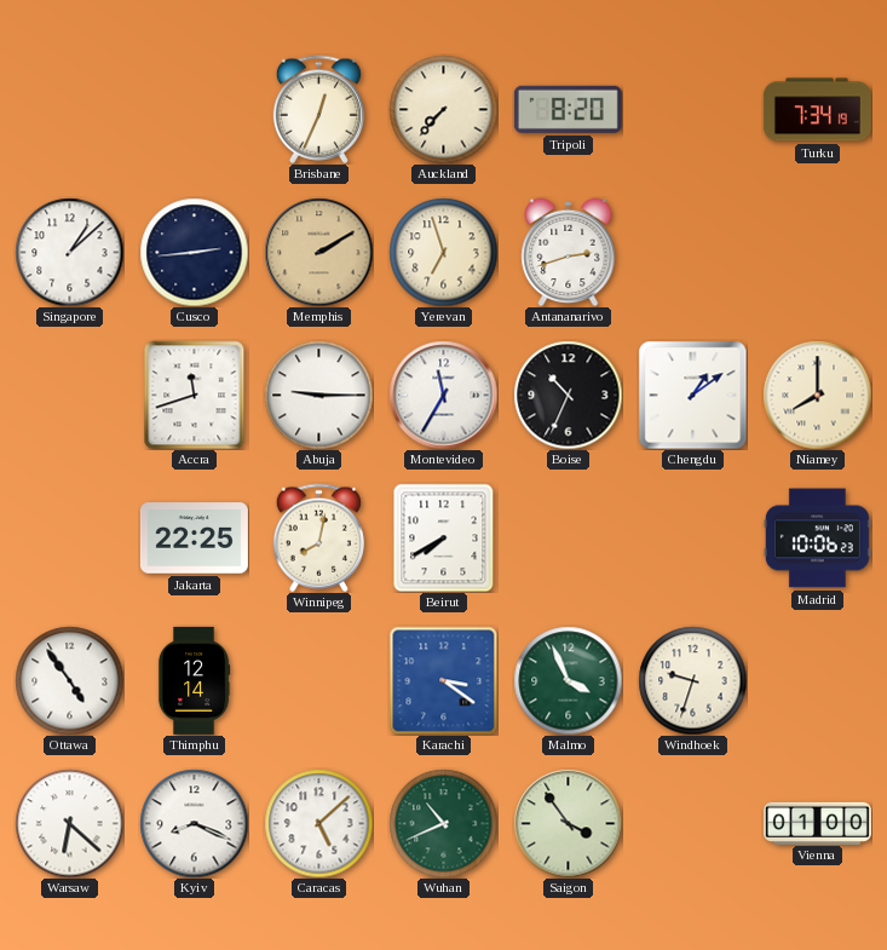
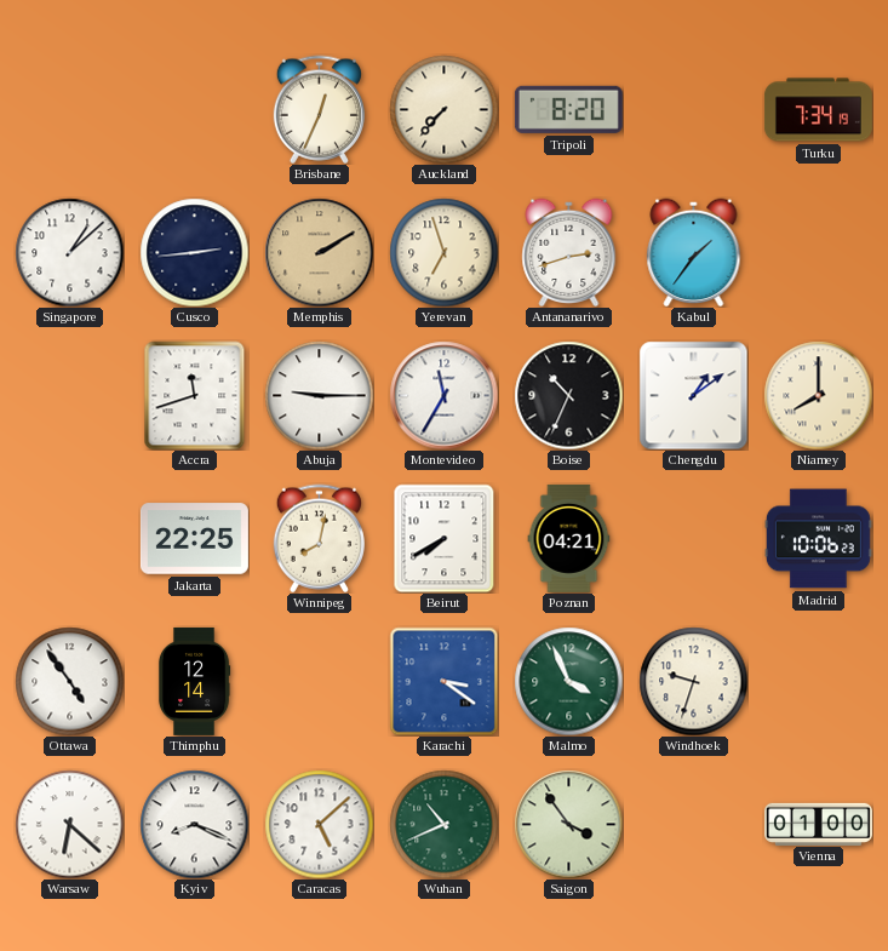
Kabul: none -> 1:36
Poznan: none -> 04:21
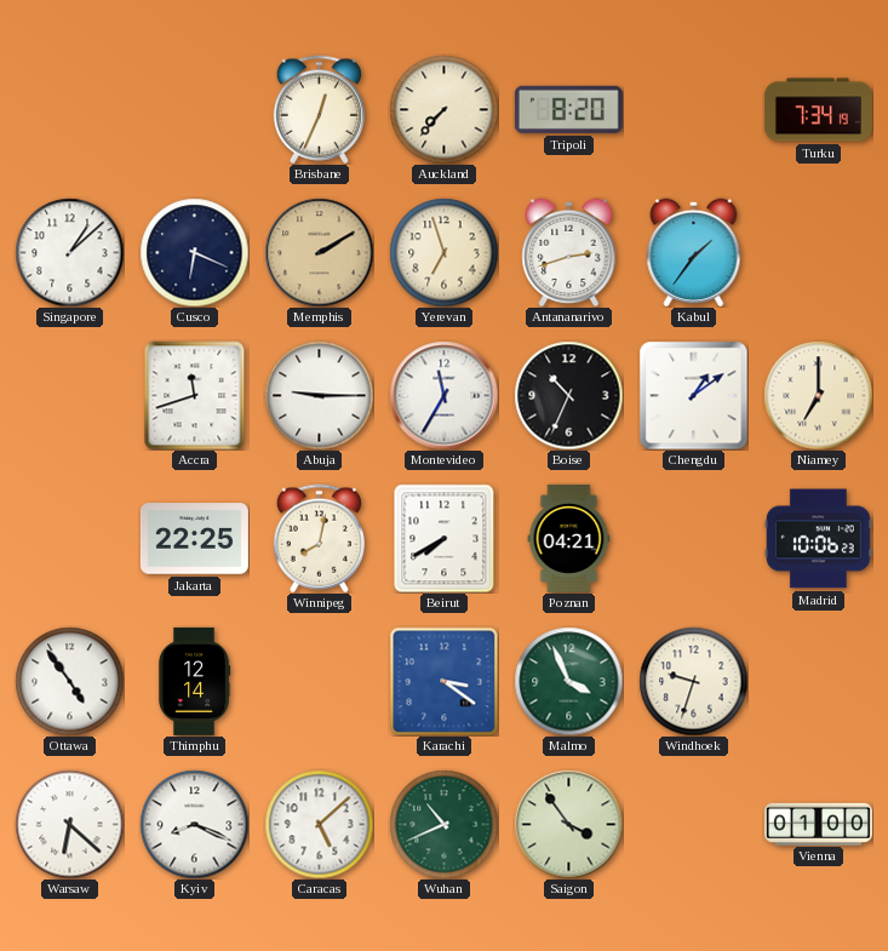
Cusco: 2:44 -> 6:19
Niamey: 8:00 -> 7:00
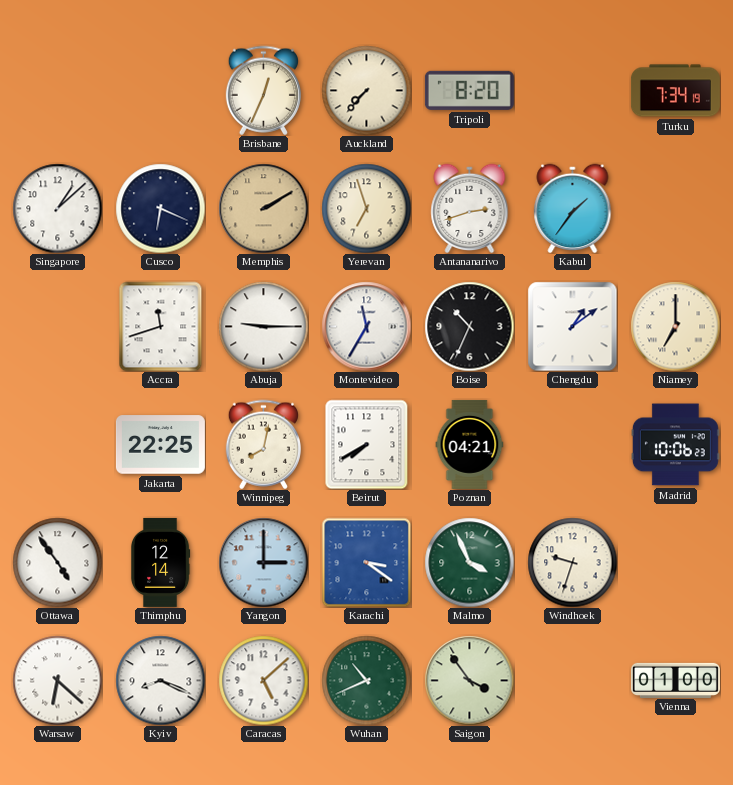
Yangon: none -> 3:00
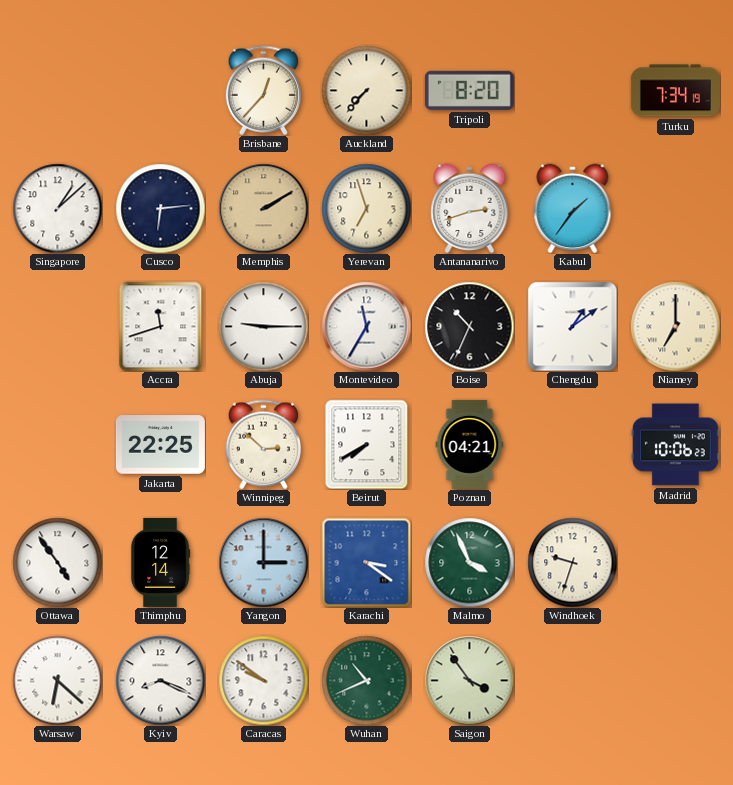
Brisbane: 12:34 -> 12:37
Cusco: 6:19 -> 6:14
Winnipeg: 8:02 -> 2:52
Caracas: 5:08 -> 9:51
Vienna: 01:00 -> none
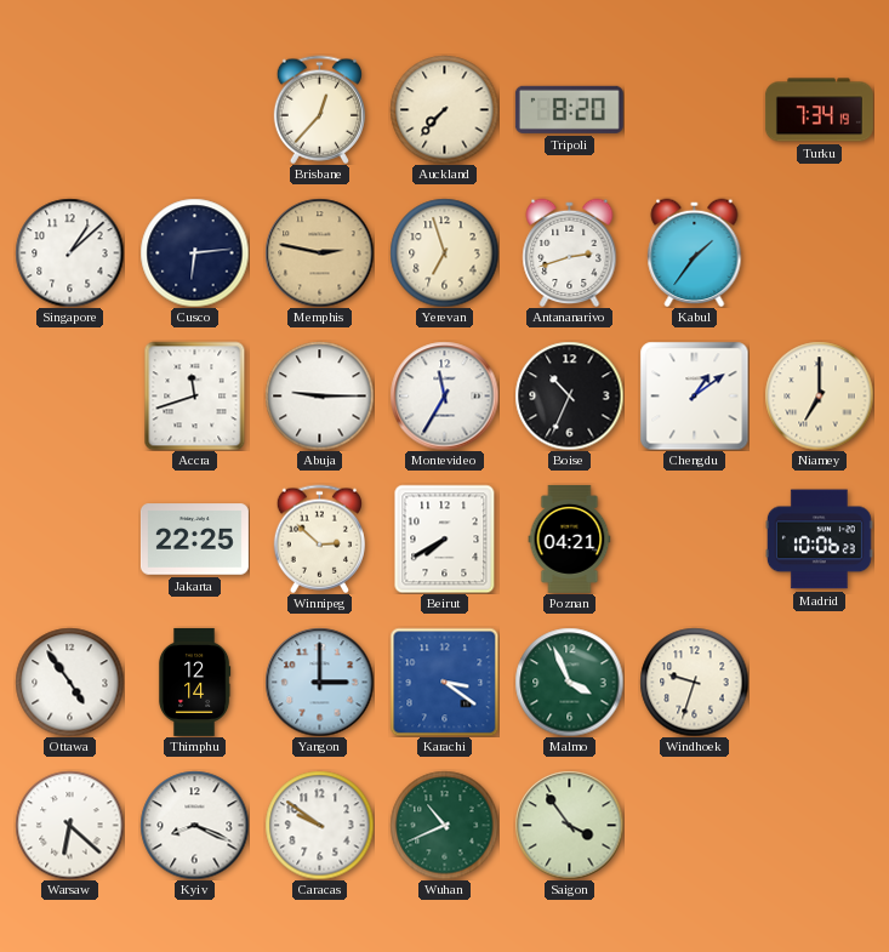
Memphis: 2:10 -> 2:47
